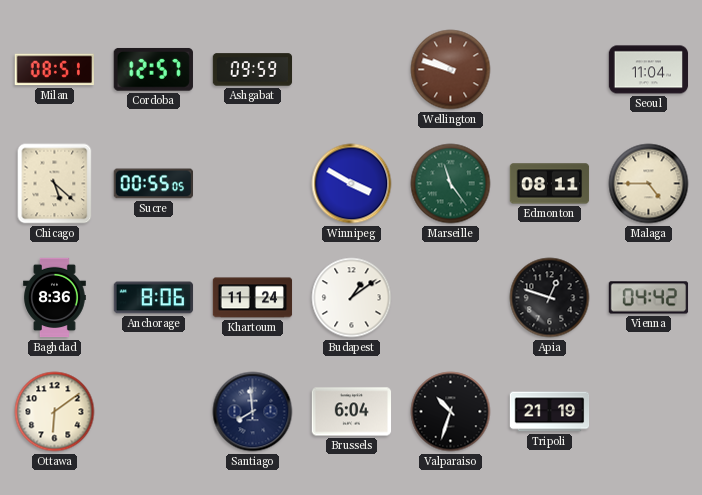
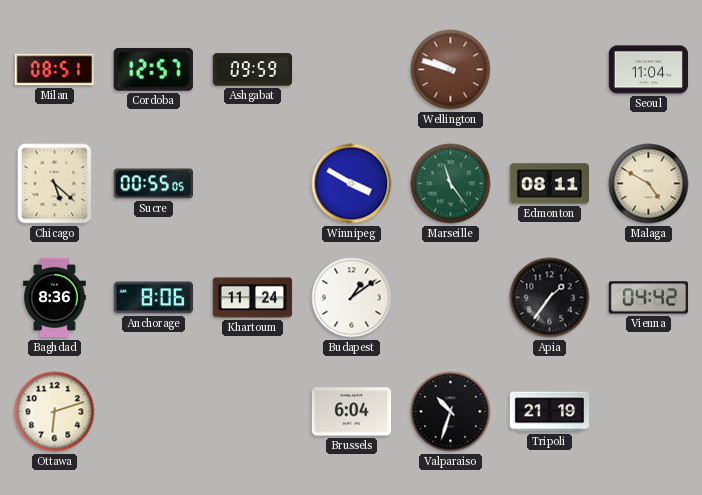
Malaga: 4:45 -> 4:50
Apia: 12:48 -> 1:36
Ottawa: 6:09 -> 6:12
Santiago: 7:59 -> none
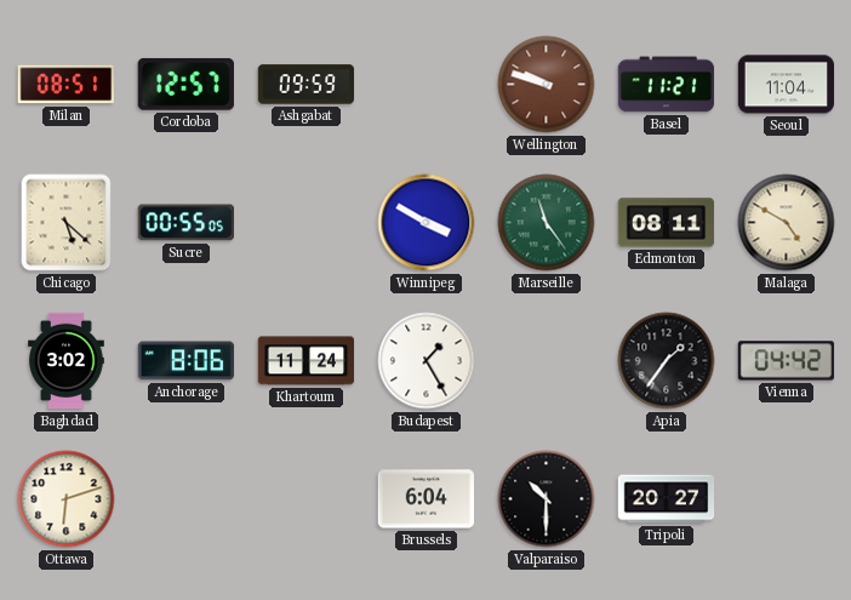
Basel: none -> 11:21
Baghdad: 8:36 -> 3:02
Budapest: 1:09 -> 1:25
Valparaiso: 10:33 -> 10:30
Tripoli: 21:19 -> 20:27
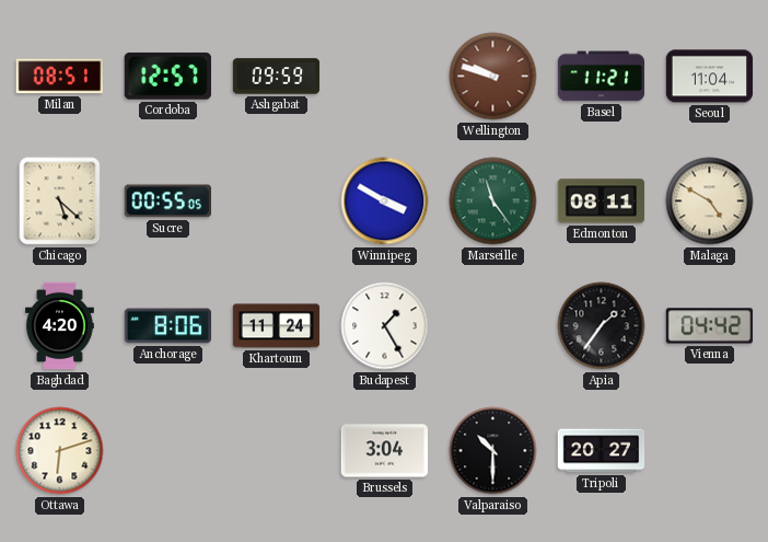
Baghdad: 3:02 -> 4:20
Brussels: 6:04 -> 3:04
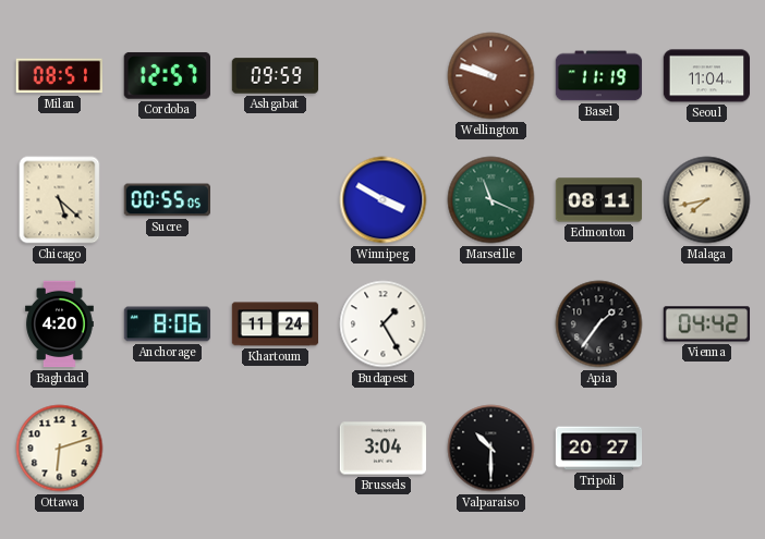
Basel: 11:21 -> 11:19
Marseille: 11:24 -> 11:19
Malaga: 4:50 -> 7:43
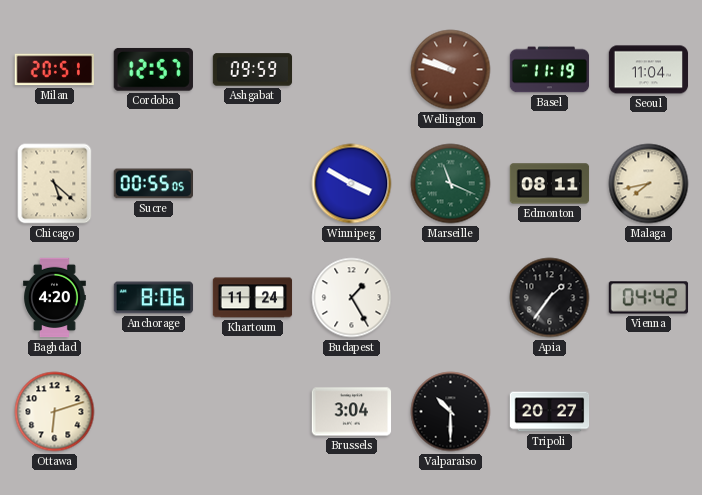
Milan: 08:51 -> 20:51
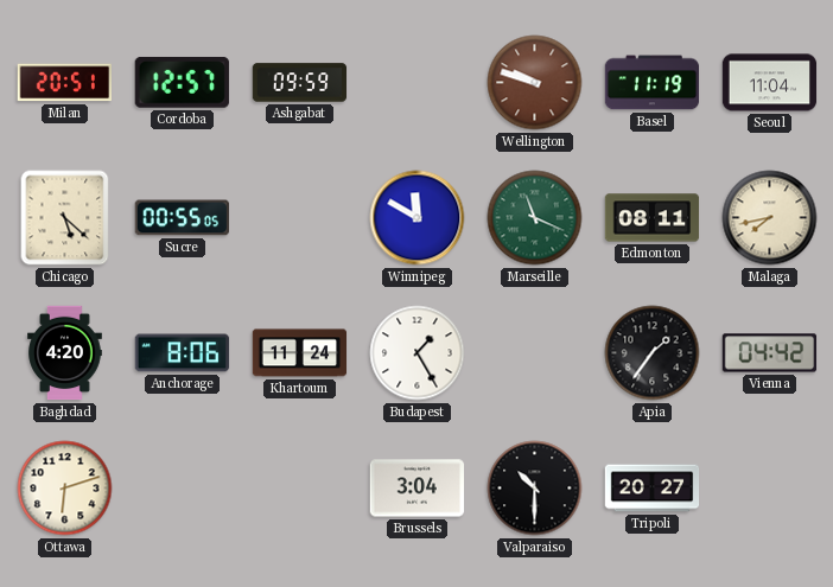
Winnipeg: 3:50 -> 11:50
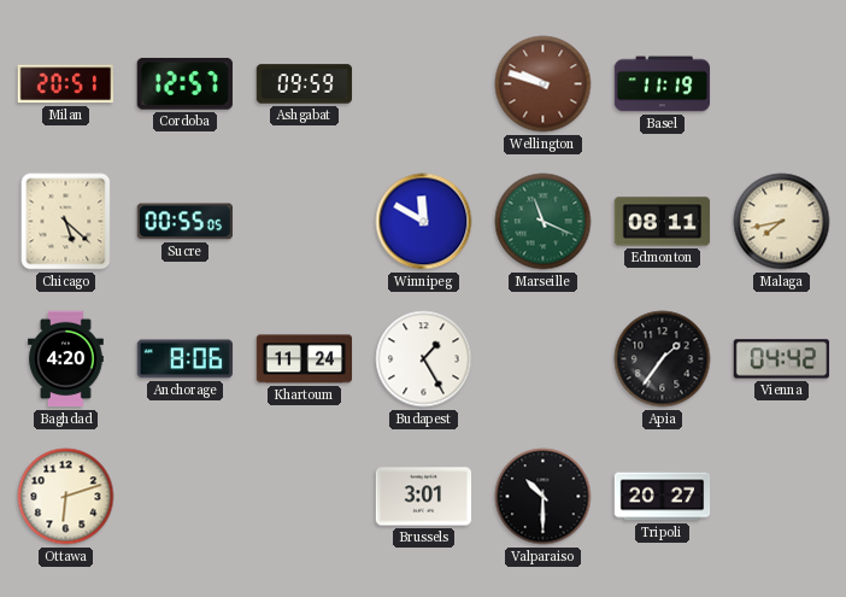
Seoul: 11:04 -> none
Brussels: 3:04 -> 3:01
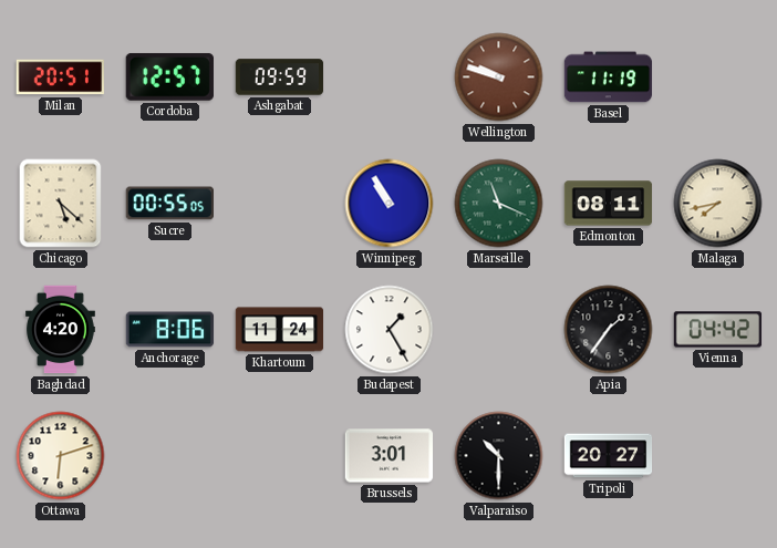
Winnipeg: 11:50 -> 10:55
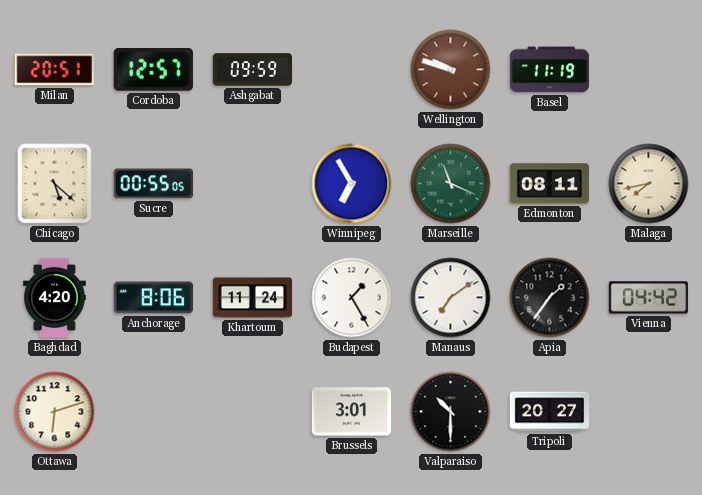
Winnipeg: 10:55 -> 6:55
Manaus: none -> 7:09
